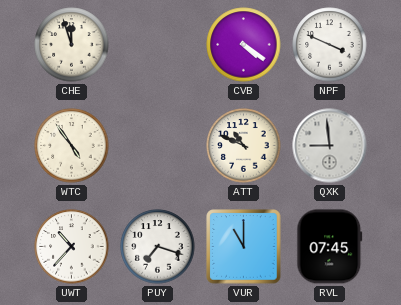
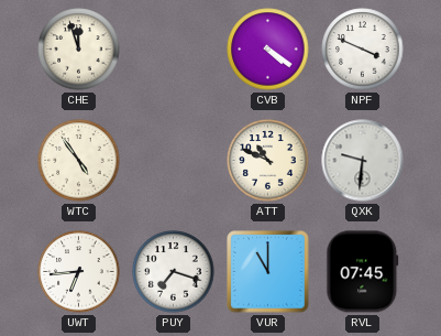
QXK: 8:59 -> 9:31
UWT: 10:37 -> 6:44
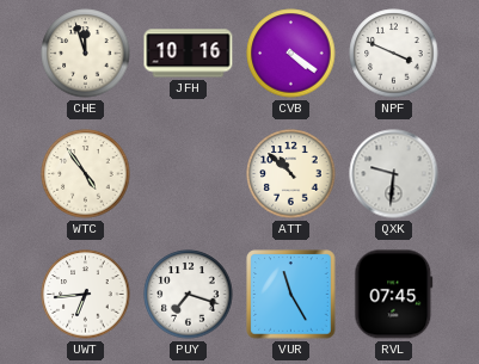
JFH: none -> 10:16
ATT: 10:49 -> 10:52
VUR: 11:00 -> 11:25
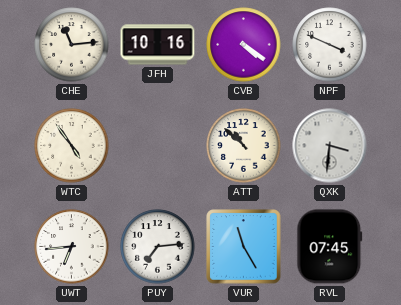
CHE: 11:57 -> 11:14
QXK: 9:31 -> 3:31
PUY: 7:18 -> 7:14
